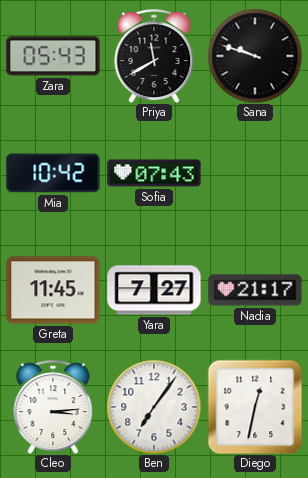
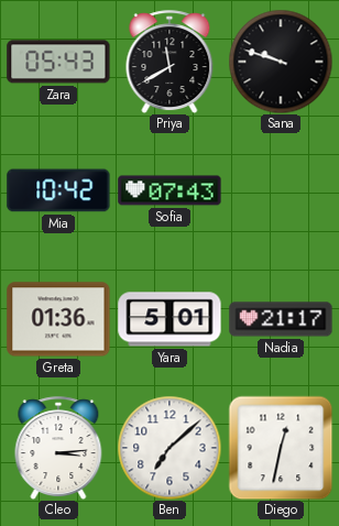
Greta: 11:45 -> 01:36
Yara: 7:27 -> 5:01
Ben: 7:06 -> 7:08
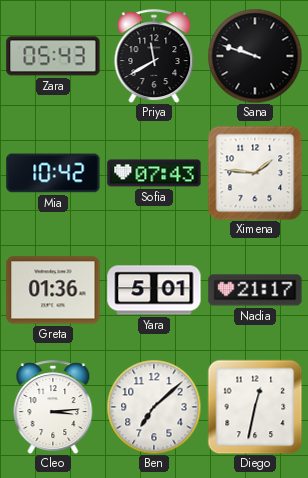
Ximena: none -> 1:46
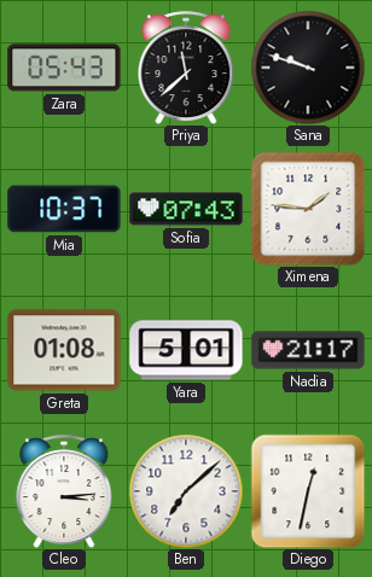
Priya: 11:40 -> 11:38
Mia: 10:42 -> 10:37
Greta: 01:36 -> 01:08
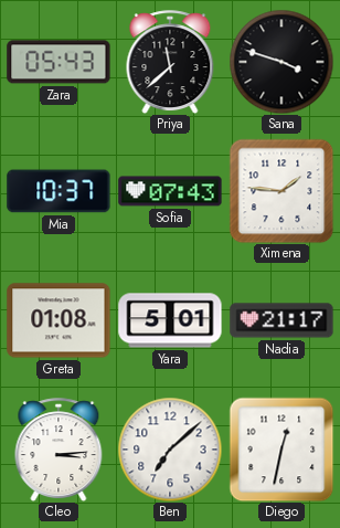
Sana: 9:48 -> 3:48
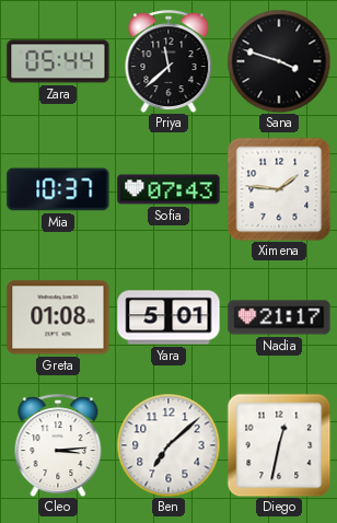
Zara: 05:43 -> 05:44
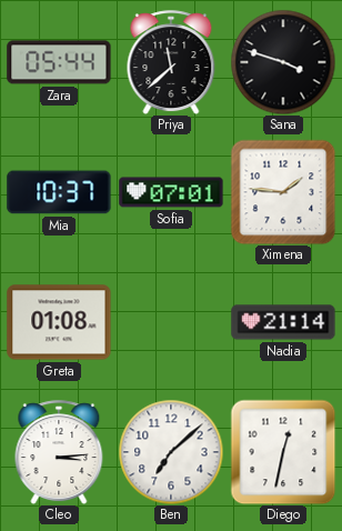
Sofia: 07:43 -> 07:01
Yara: 5:01 -> none
Nadia: 21:17 -> 21:14
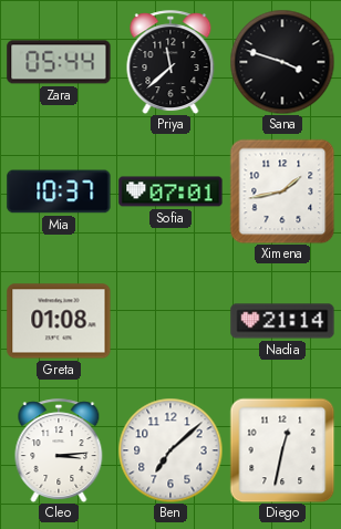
Ximena: 1:46 -> 1:43
